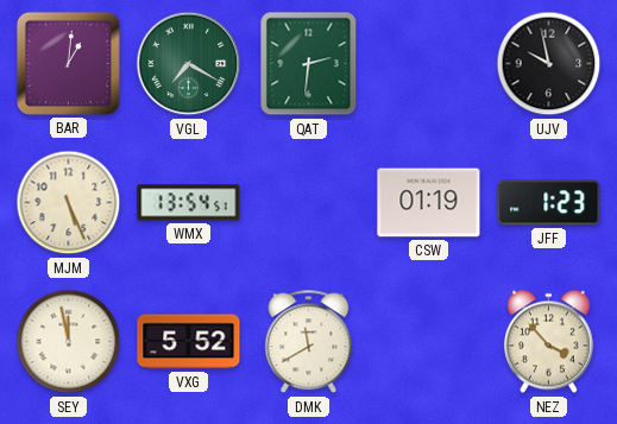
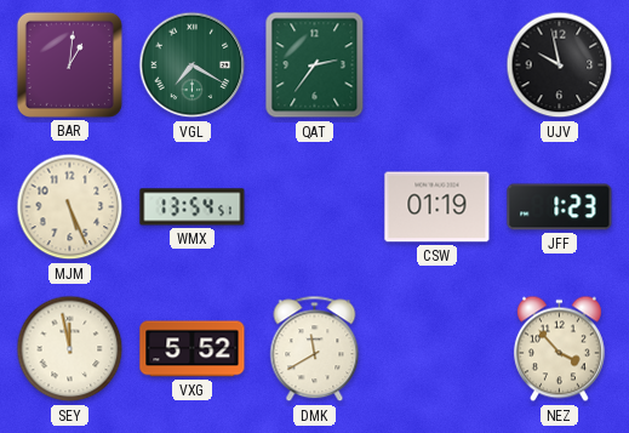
QAT: 2:31 -> 2:36
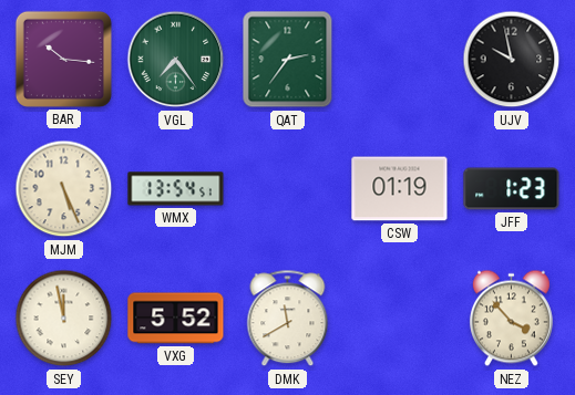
BAR: 1:01 -> 10:16
VGL: 7:20 -> 7:24
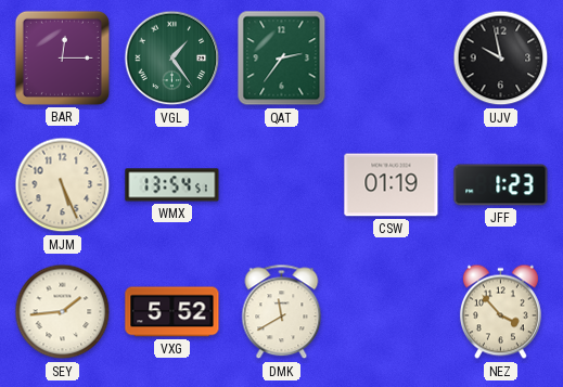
BAR: 10:16 -> 12:15
VGL: 7:24 -> 1:24
SEY: 11:58 -> 1:44
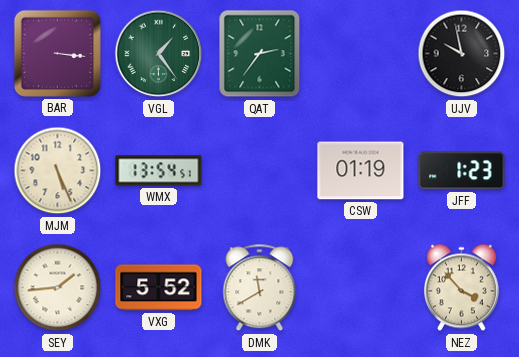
BAR: 12:15 -> 3:16
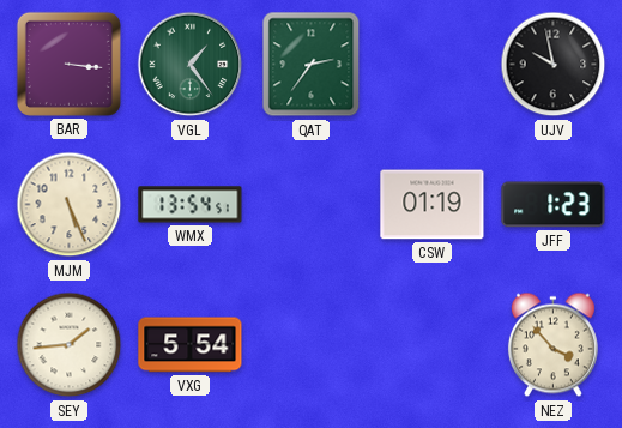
VXG: 5:52 -> 5:54
DMK: 11:40 -> none
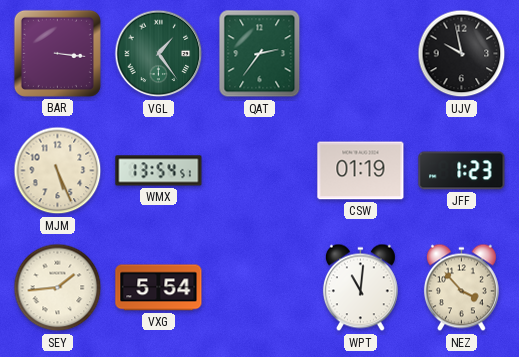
WPT: none -> 11:01
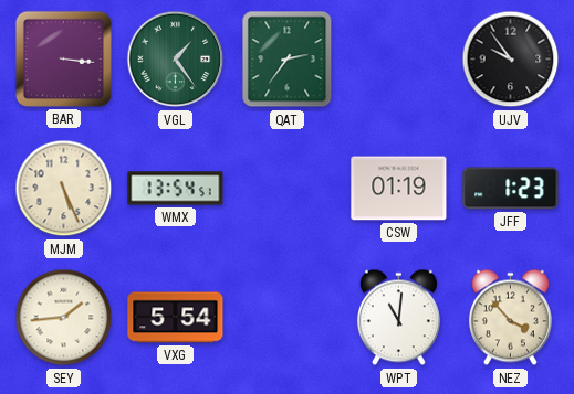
UJV: 9:58 -> 9:54
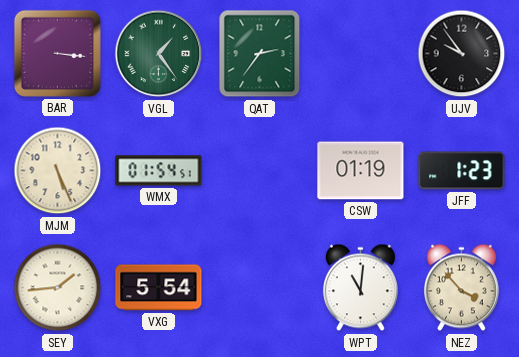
WMX: 13:54 -> 01:54
